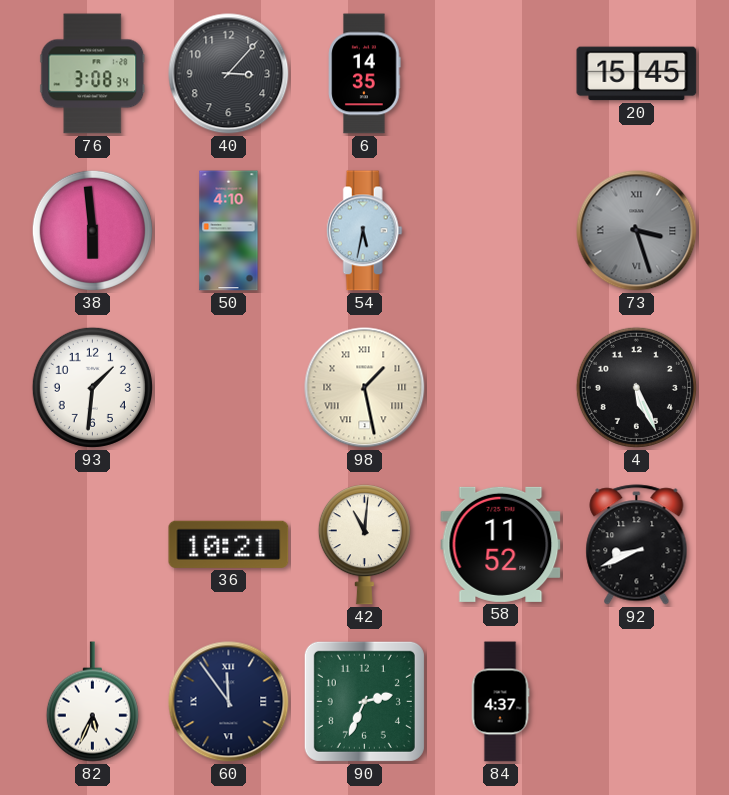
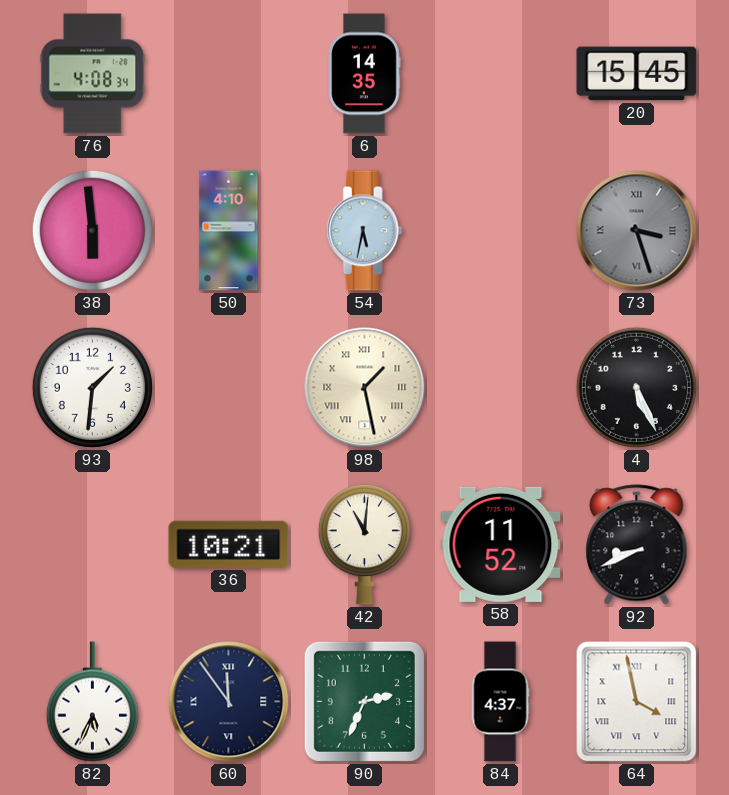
76: 3:08 -> 4:08
40: 3:07 -> none
64: none -> 3:58
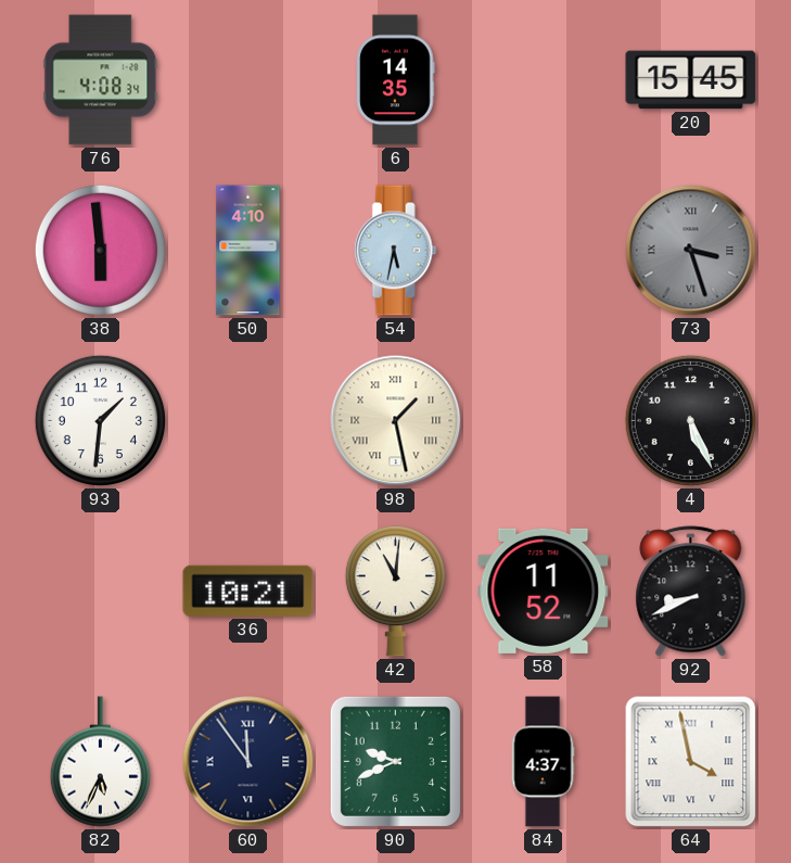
90: 2:34 -> 9:41
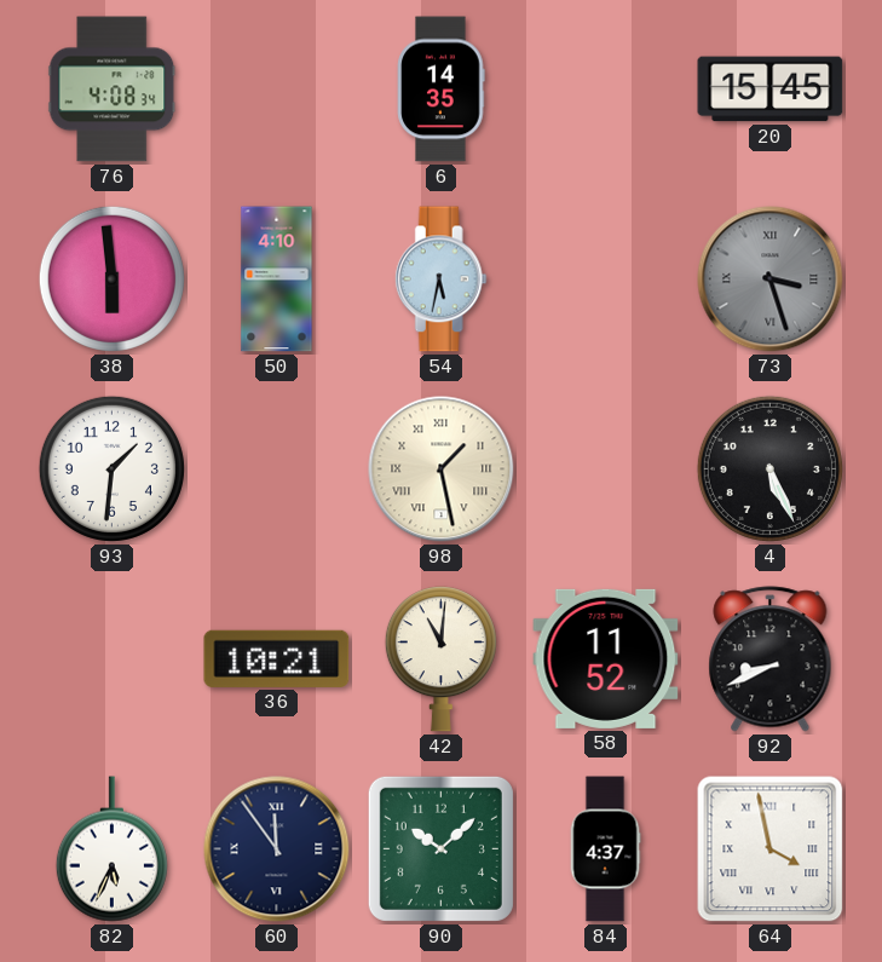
90: 9:41 -> 10:08
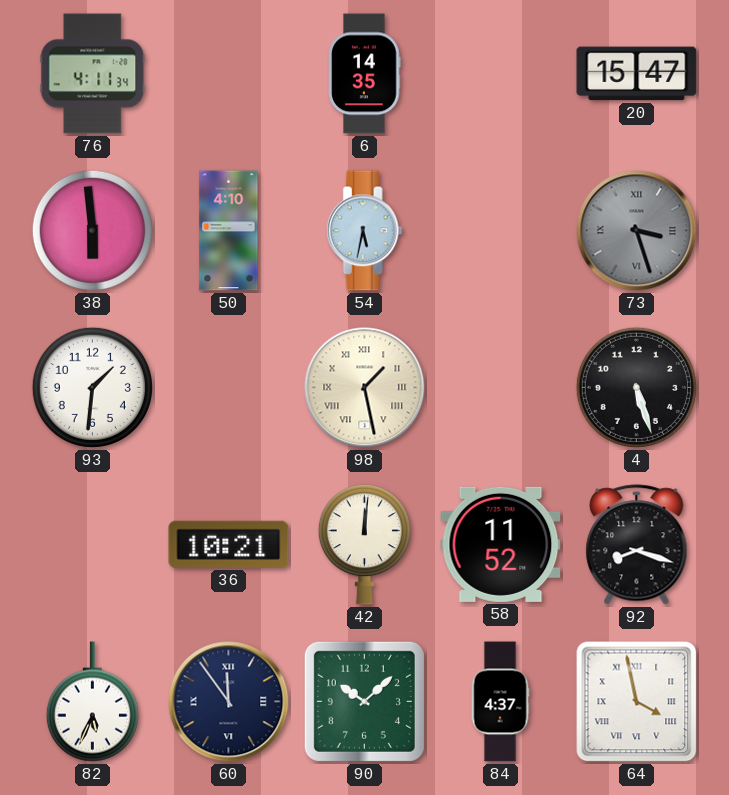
76: 4:08 -> 4:11
20: 15:45 -> 15:47
4: 5:26 -> 5:27
42: 11:01 -> 12:01
92: 8:41 -> 8:18
